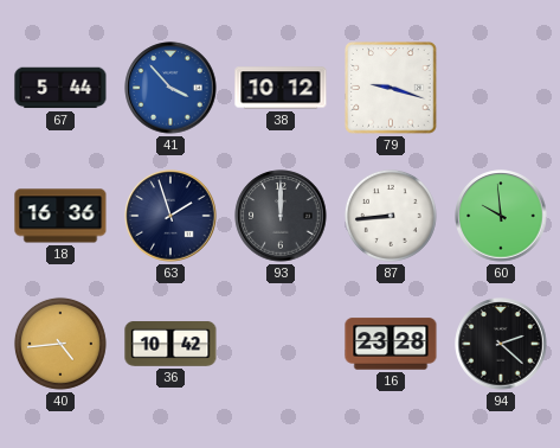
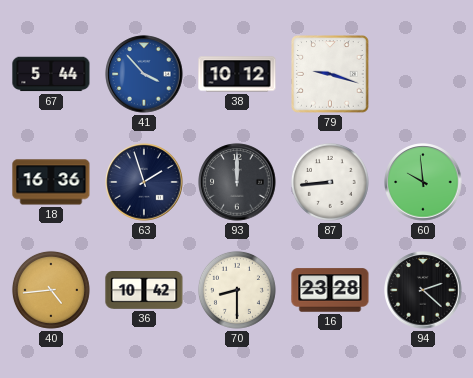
70: none -> 8:30
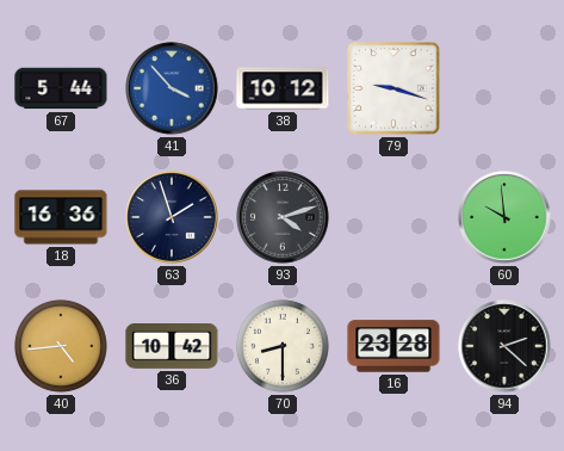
93: 12:00 -> 4:12
87: 8:44 -> none
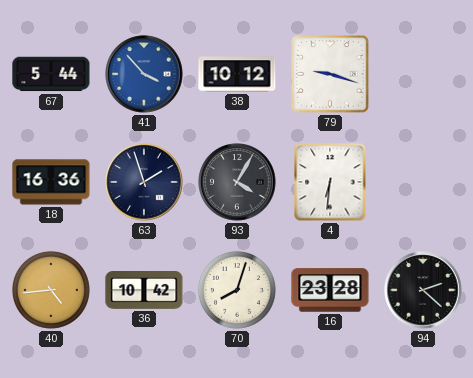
93: 4:12 -> 4:05
4: none -> 6:31
60: 9:59 -> none
70: 8:30 -> 8:03
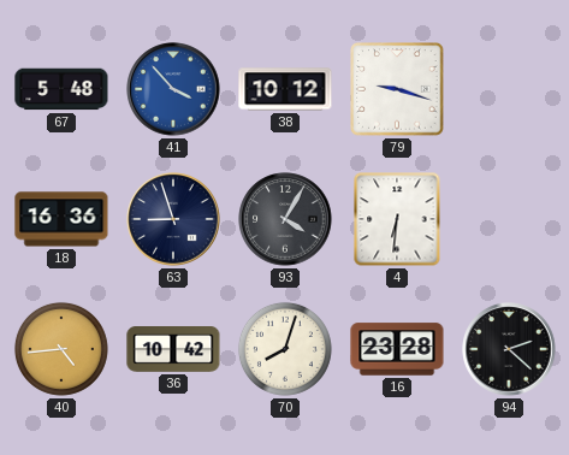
67: 5:44 -> 5:48
63: 1:57 -> 8:57
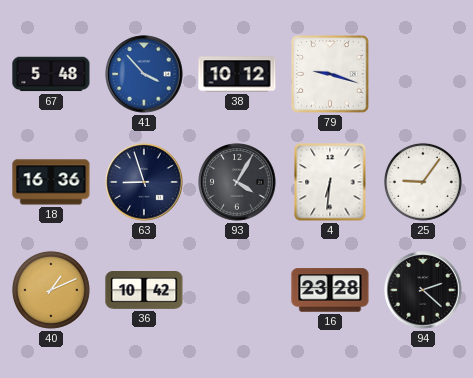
25: none -> 9:06
40: 4:44 -> 1:11
70: 8:03 -> none
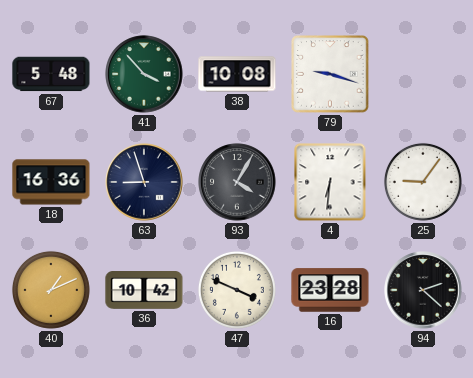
41 dial: blue -> green
38: 10:12 -> 10:08
47: none -> 3:49
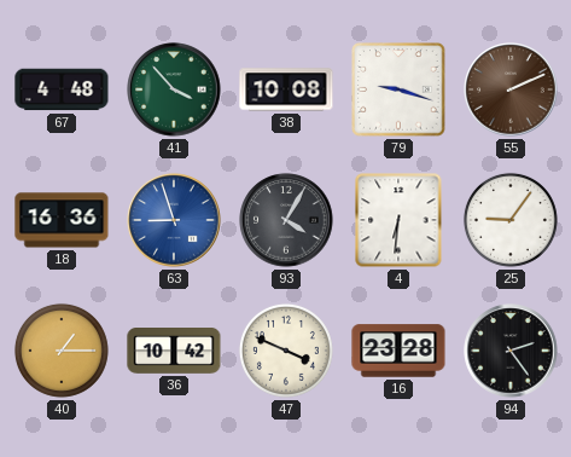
67: 5:48 -> 4:48
55: none -> 2:11
63 dial: navy -> blue
40: 1:11 -> 1:15
94: 2:22 -> 2:24
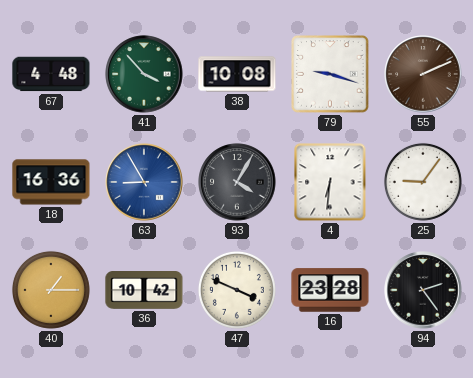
63: 8:57 -> 8:55
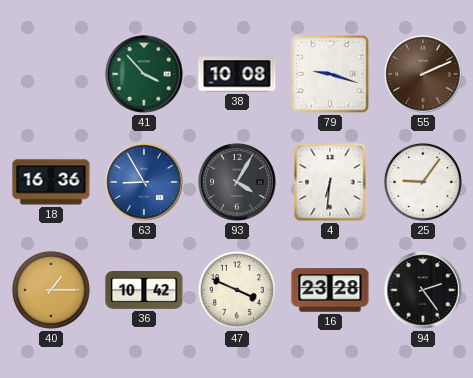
67: 4:48 -> none
